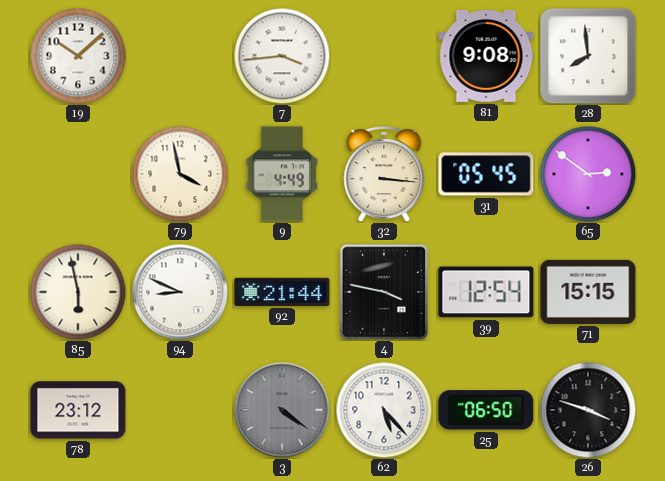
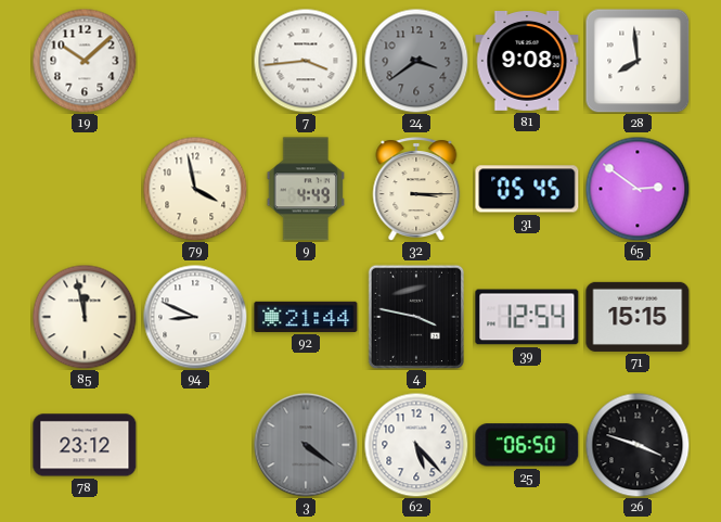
24: none -> 3:39
32: 3:16 -> 3:15
85: 5:58 -> 11:58
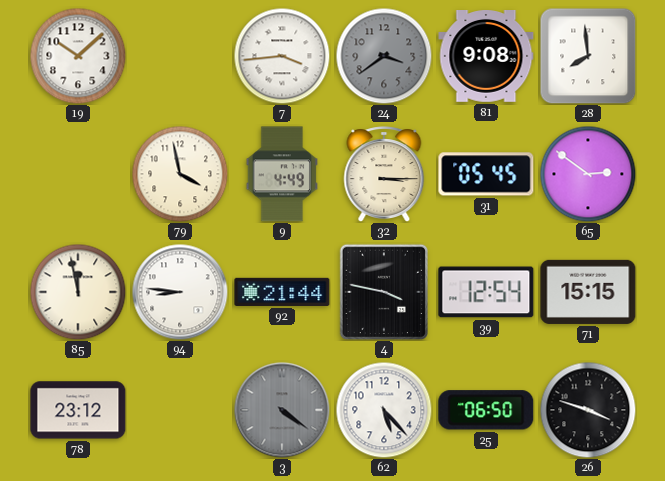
94: 8:49 -> 8:46
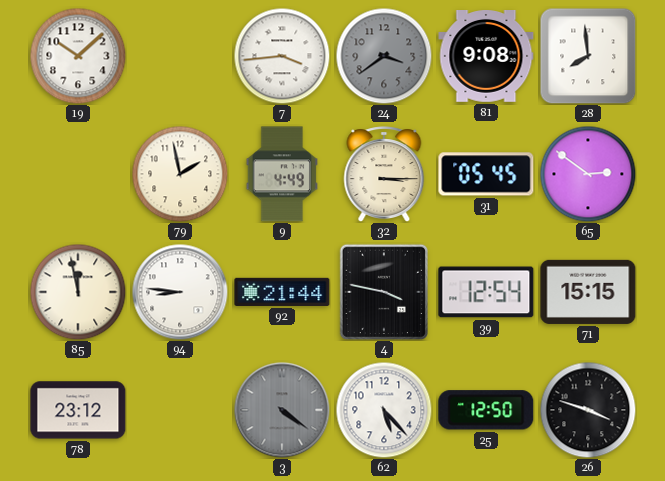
79: 3:58 -> 1:58
25: 06:50 -> 12:50
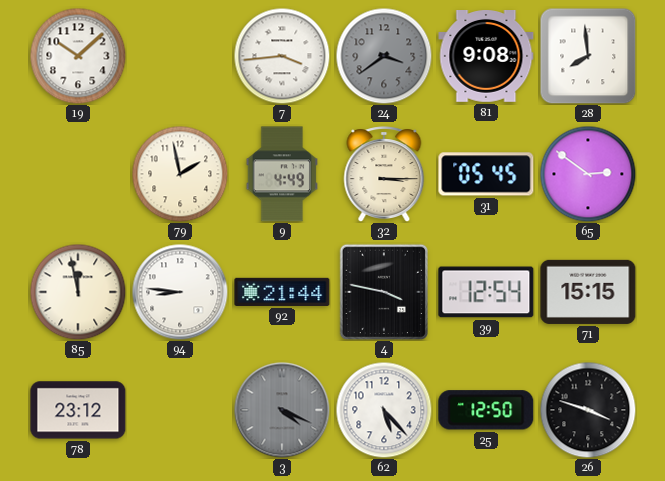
3: 4:21 -> 4:19
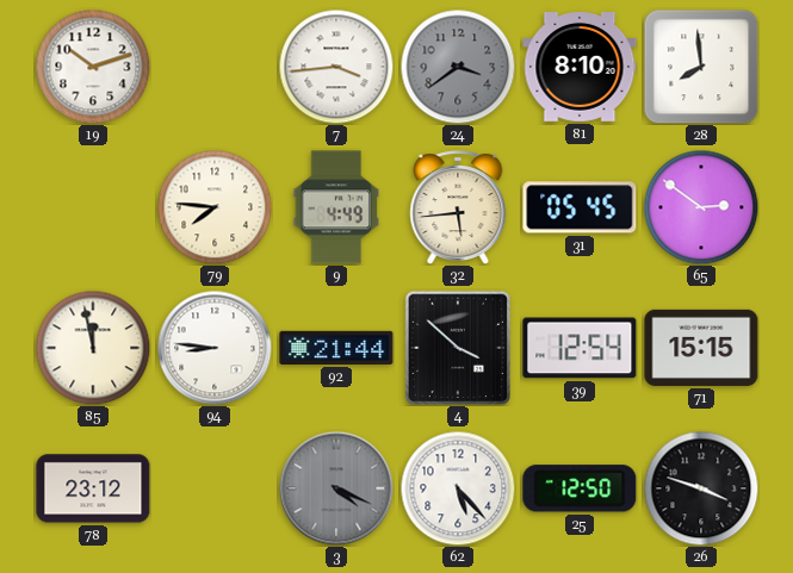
19: 10:08 -> 10:12
81: 9:08 -> 8:10
79: 1:58 -> 7:46
32: 3:15 -> 5:44
4: 3:47 -> 3:52
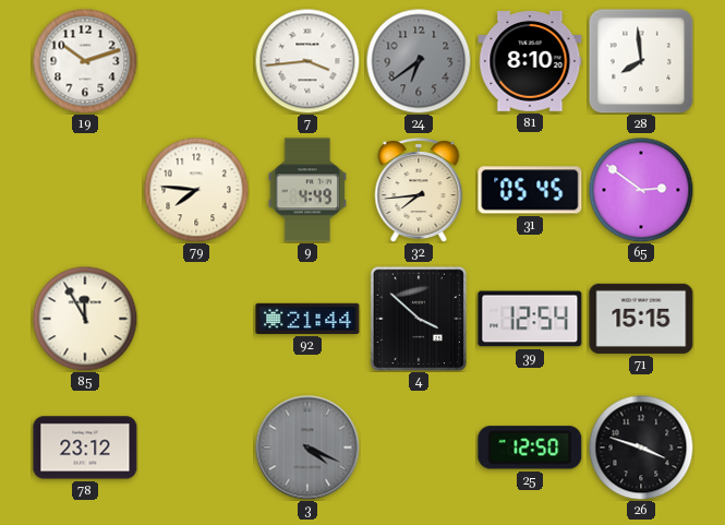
24: 3:39 -> 6:39
32: 5:44 -> 7:44
85: 11:58 -> 11:55
94: 8:46 -> none
62: 5:23 -> none
